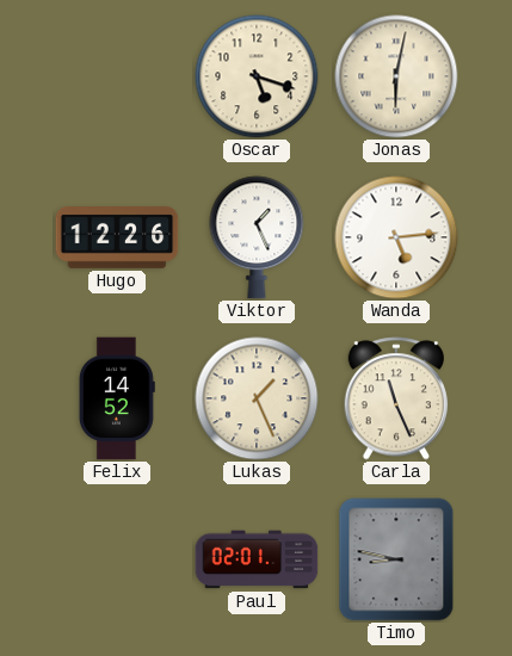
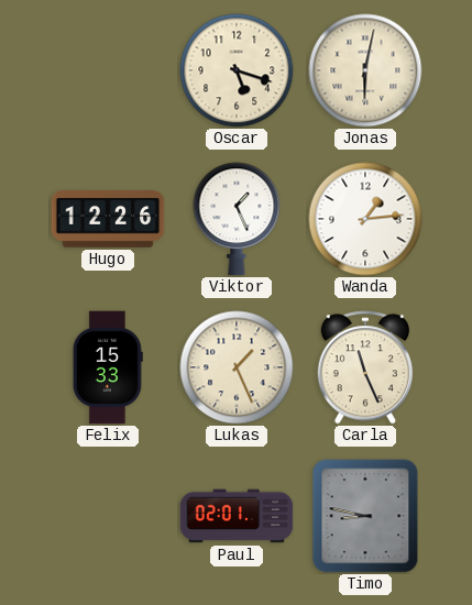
Wanda: 5:14 -> 1:14
Felix: 14:52 -> 15:33
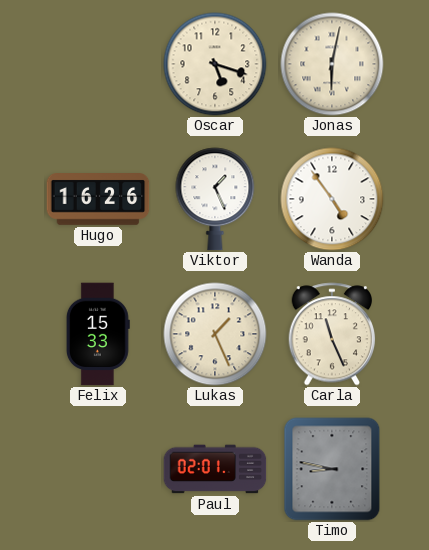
Hugo: 12:26 -> 16:26
Wanda: 1:14 -> 4:54
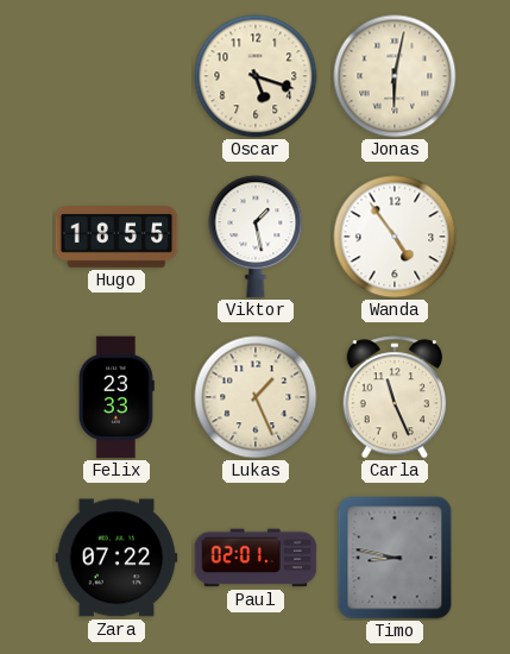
Hugo: 16:26 -> 18:55
Viktor: 1:26 -> 1:28
Felix: 15:33 -> 23:33
Zara: none -> 07:22
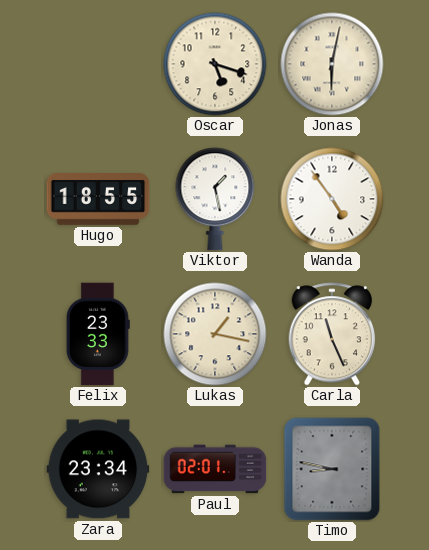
Lukas: 1:26 -> 1:17
Zara: 07:22 -> 23:34
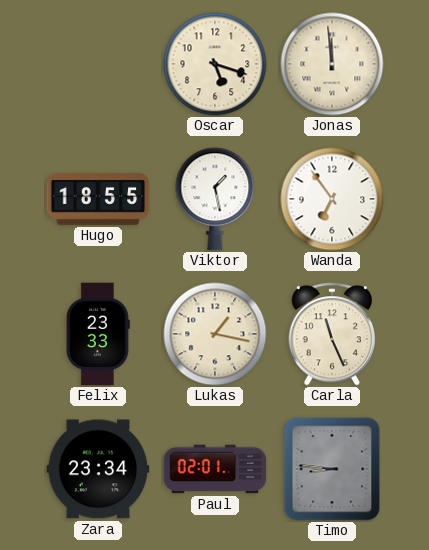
Jonas: 6:02 -> 11:59
Wanda: 4:54 -> 6:54
Timo: 8:47 -> 8:46
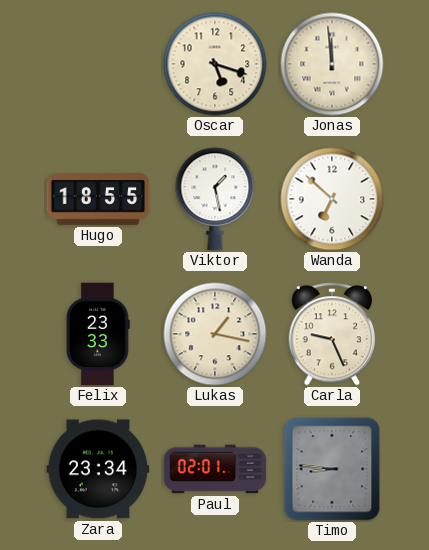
Wanda: 6:54 -> 6:52
Carla: 11:26 -> 9:26
